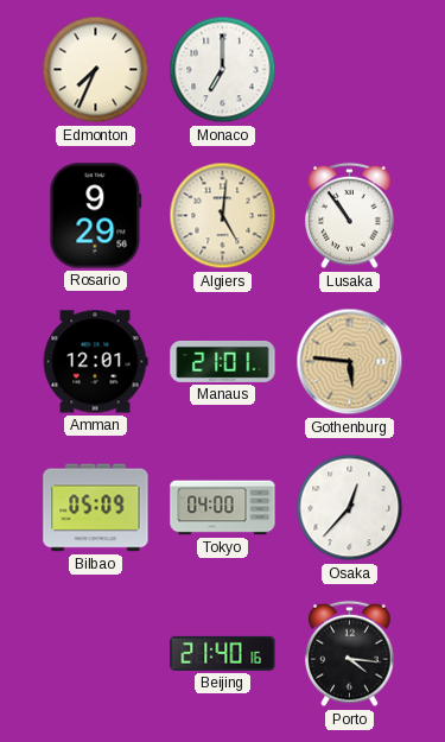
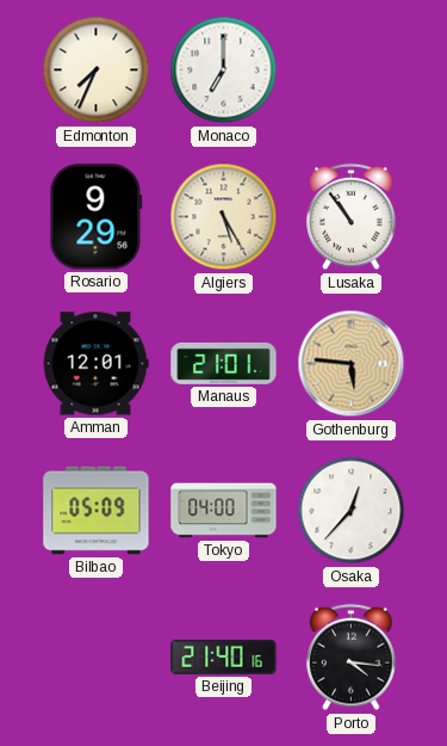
Algiers: 5:01 -> 5:25
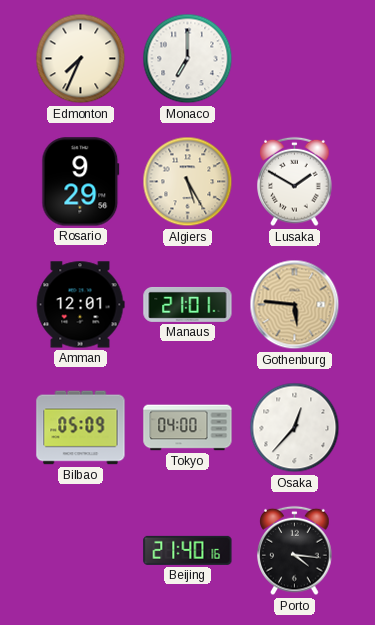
Lusaka: 10:54 -> 1:50
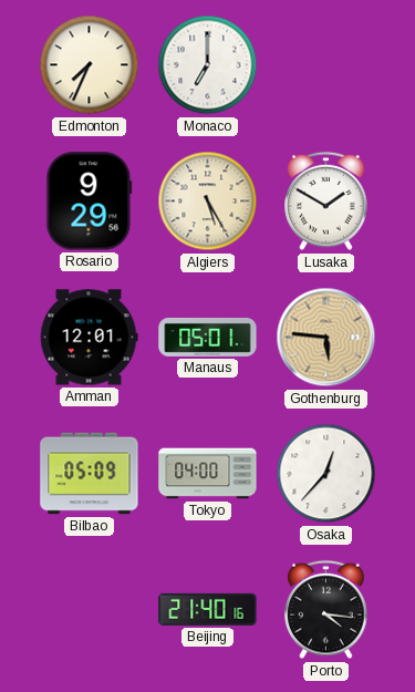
Manaus: 21:01 -> 05:01
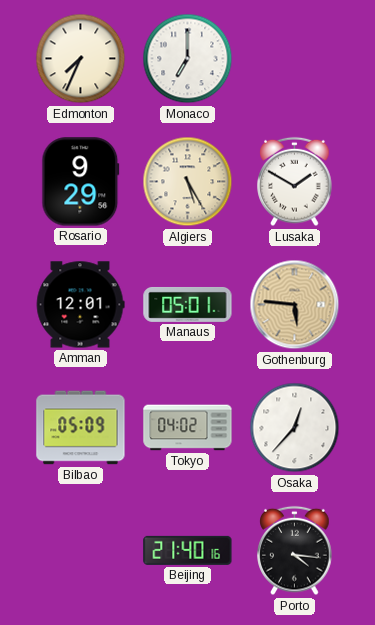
Tokyo: 04:00 -> 04:02
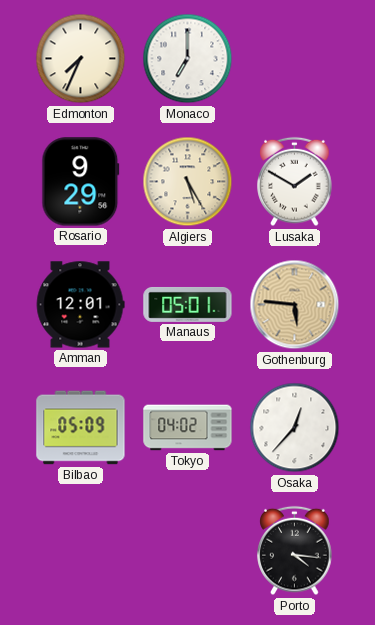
Beijing: 21:40 -> none
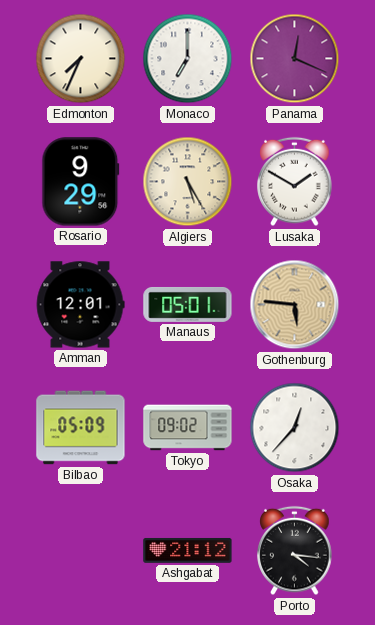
Panama: none -> 12:19
Tokyo: 04:02 -> 09:02
Ashgabat: none -> 21:12
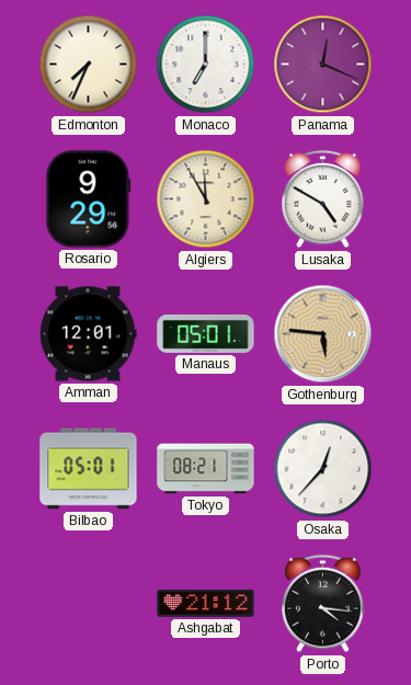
Algiers: 5:25 -> 11:55
Lusaka: 1:50 -> 4:50
Bilbao: 05:09 -> 05:01
Tokyo: 09:02 -> 08:21
